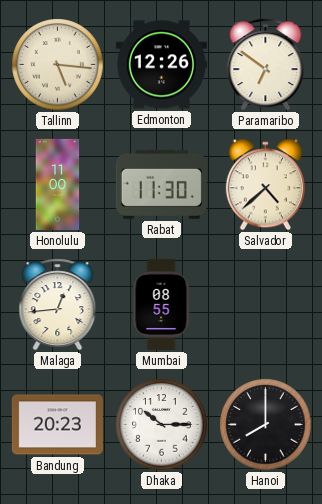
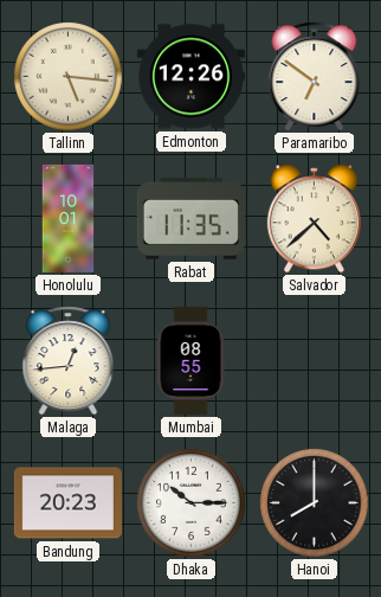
Honolulu: 11:00 -> 10:01
Rabat: 11:30 -> 11:35
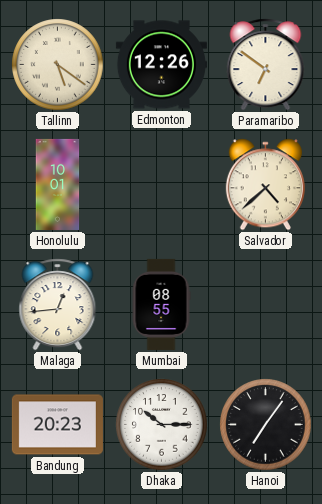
Tallinn: 5:16 -> 5:21
Rabat: 11:35 -> none
Hanoi: 8:00 -> 7:06
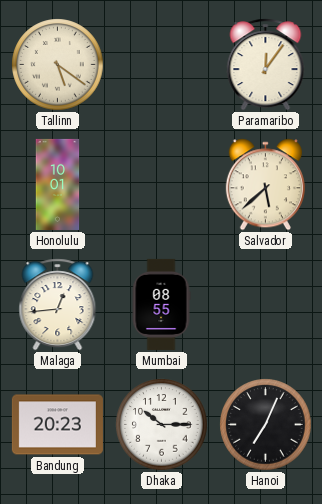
Edmonton: 12:26 -> none
Paramaribo: 6:51 -> 12:06
Salvador: 4:38 -> 5:38
Hanoi: 7:06 -> 7:04
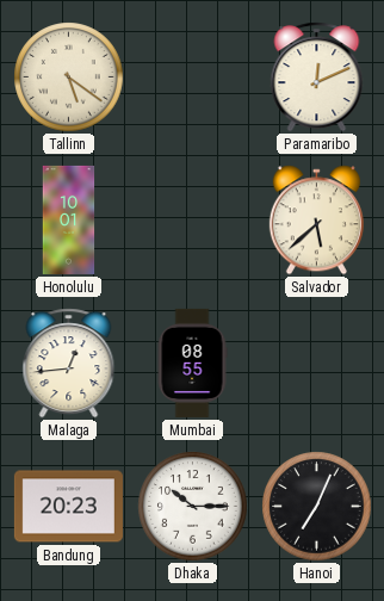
Paramaribo: 12:06 -> 12:11
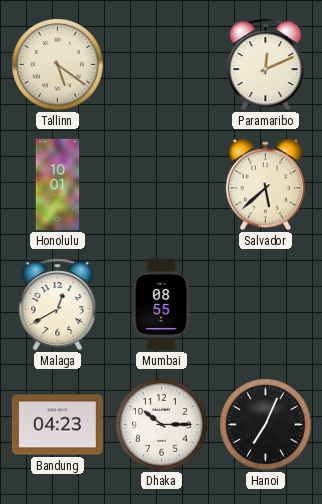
Malaga: 12:44 -> 12:40
Bandung: 20:23 -> 04:23
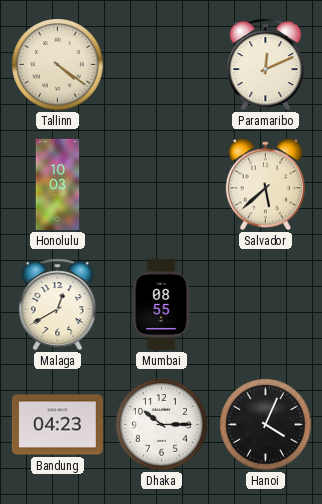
Tallinn: 5:21 -> 4:21
Honolulu: 10:01 -> 10:03
Hanoi: 7:04 -> 4:04
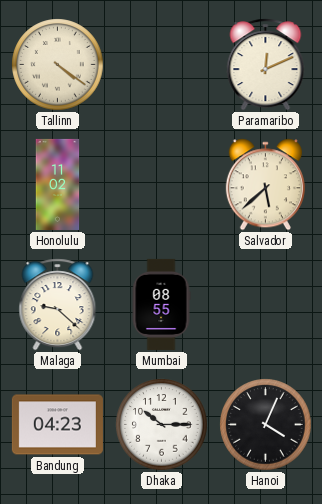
Honolulu: 10:03 -> 11:02
Malaga: 12:40 -> 9:22
